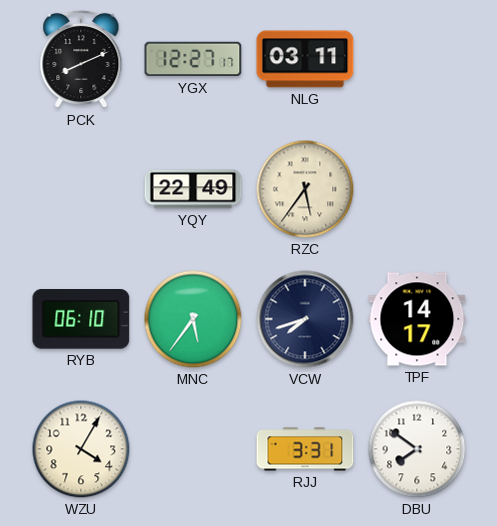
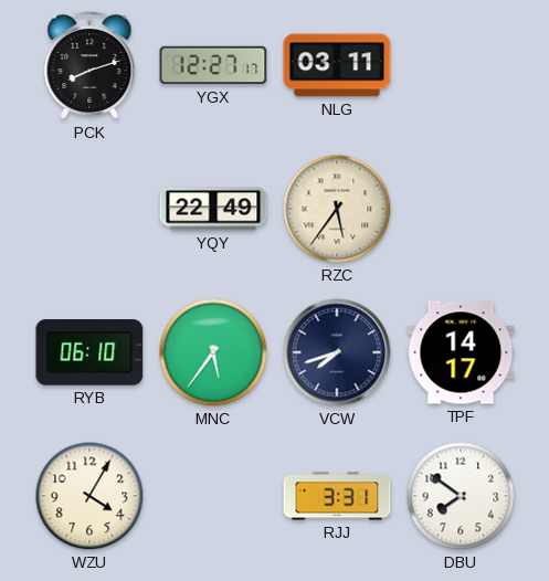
PCK: 8:11 -> 8:12
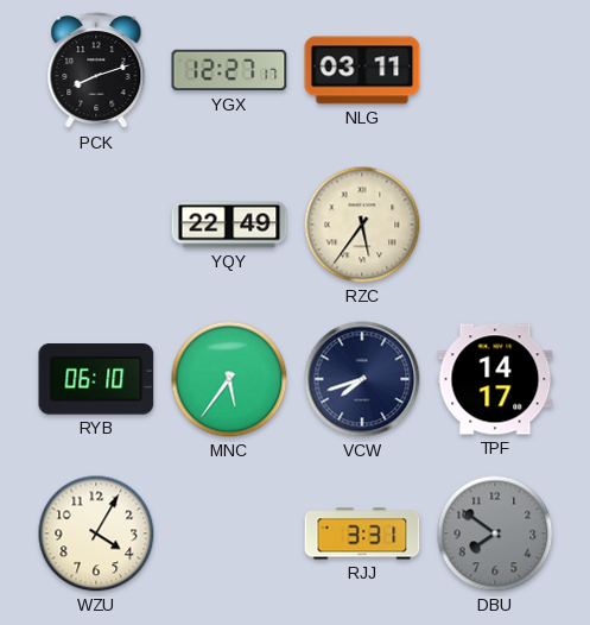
DBU dial: white -> grey
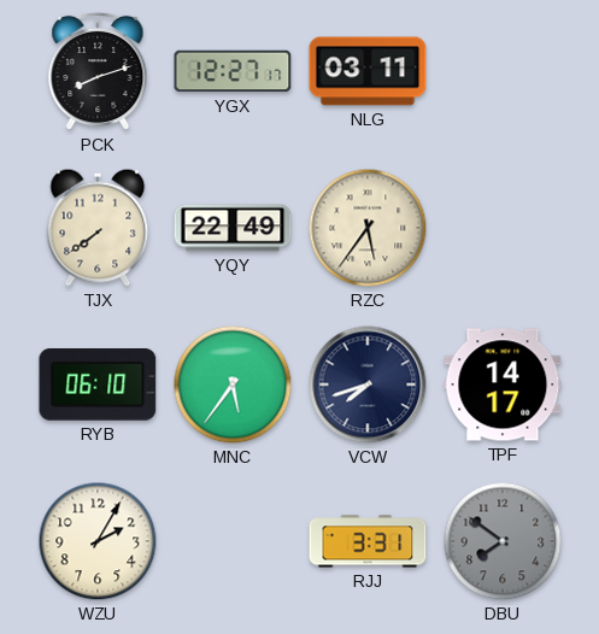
TJX: none -> 7:39
WZU: 4:05 -> 2:05
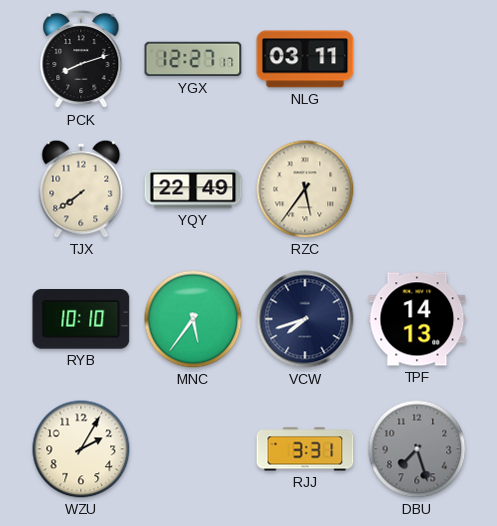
RYB: 06:10 -> 10:10
TPF: 14:17 -> 14:13
DBU: 7:51 -> 7:27
